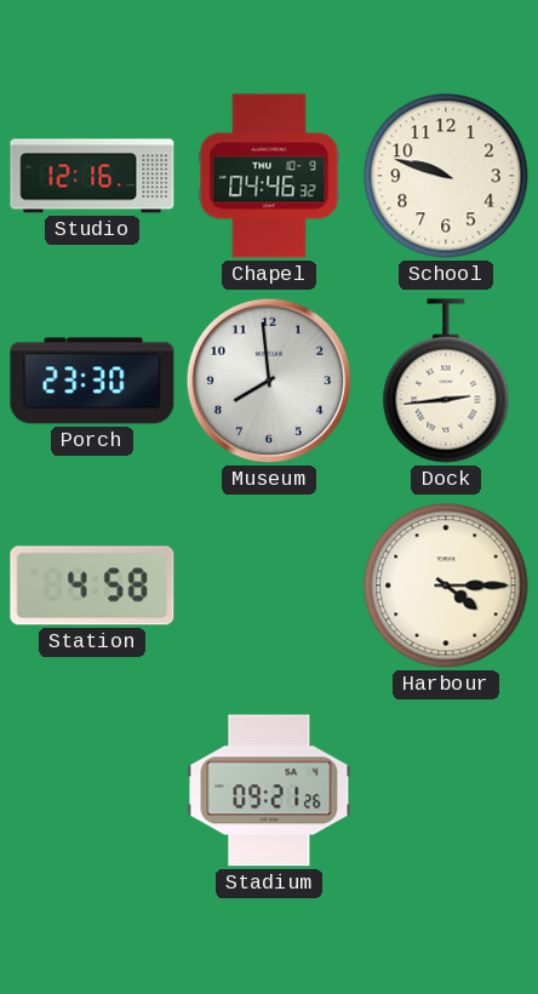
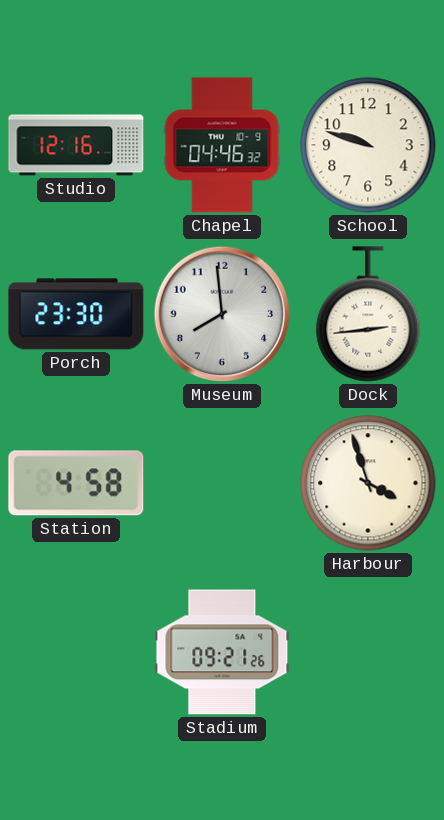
Harbour: 4:15 -> 3:57
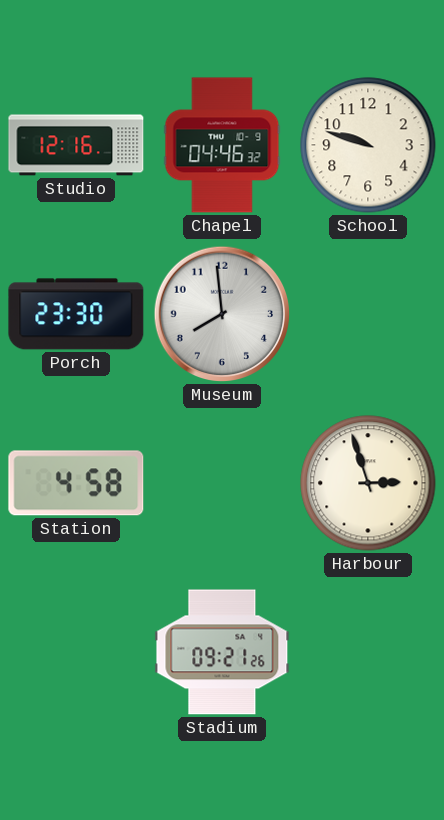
Dock: 2:44 -> none
Harbour: 3:57 -> 2:57
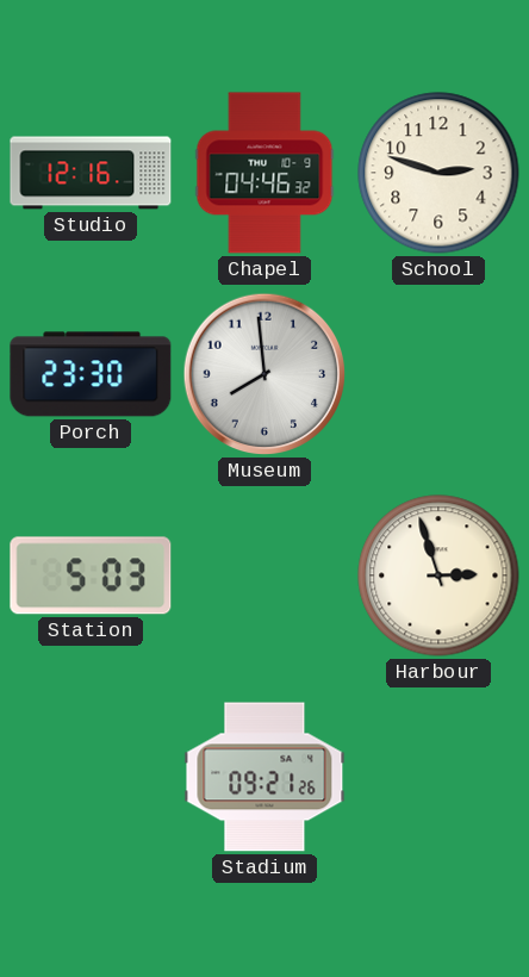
School: 9:48 -> 2:48
Station: 4:58 -> 5:03
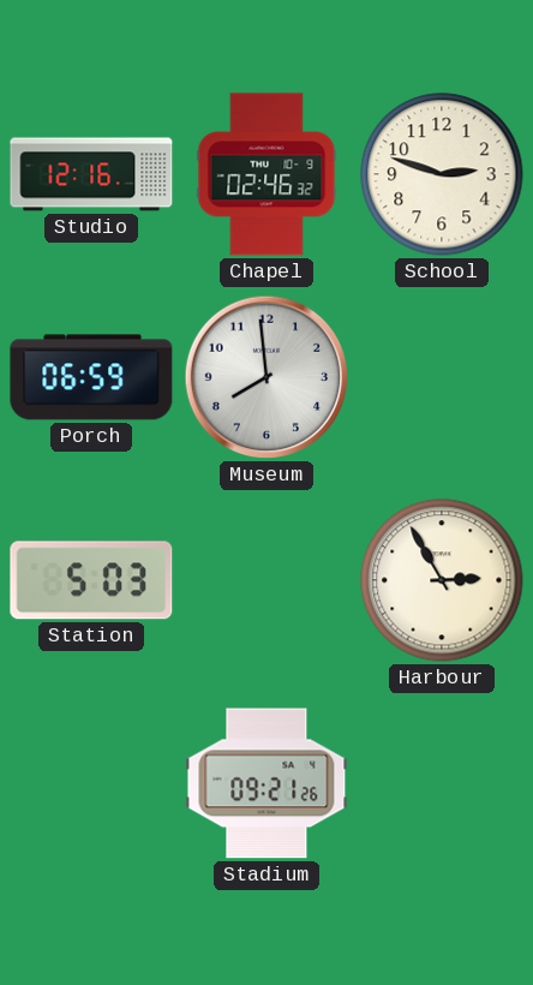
Chapel: 04:46 -> 02:46
Porch: 23:30 -> 06:59
Harbour: 2:57 -> 2:55
